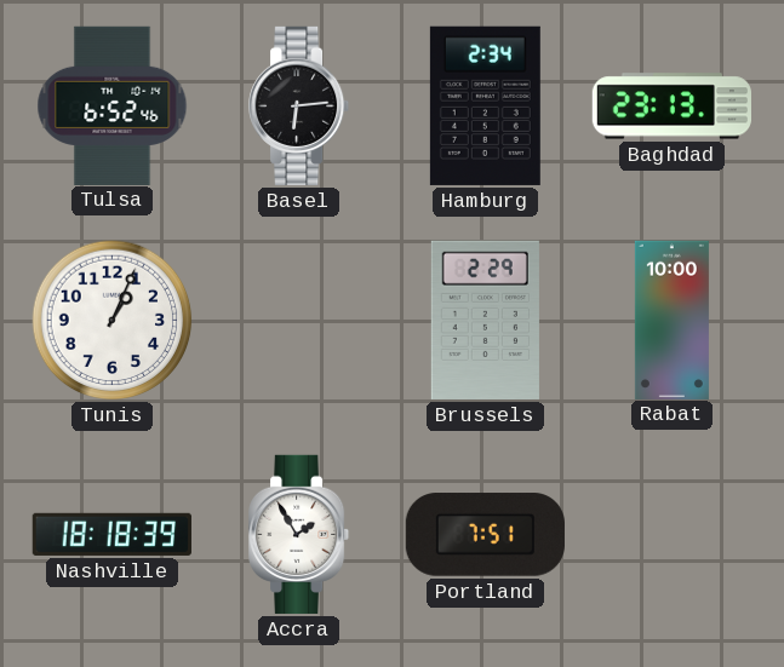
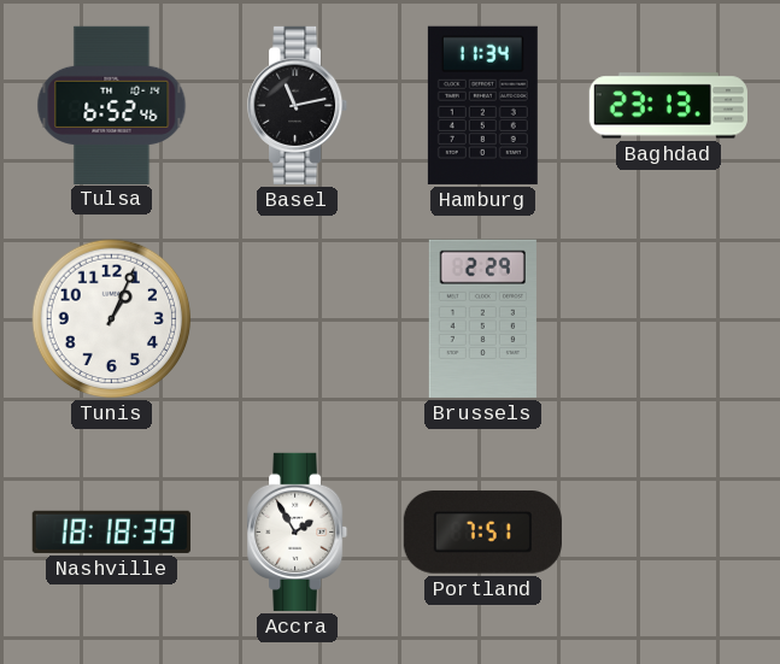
Basel: 6:14 -> 11:13
Hamburg: 2:34 -> 11:34
Rabat: 10:00 -> none
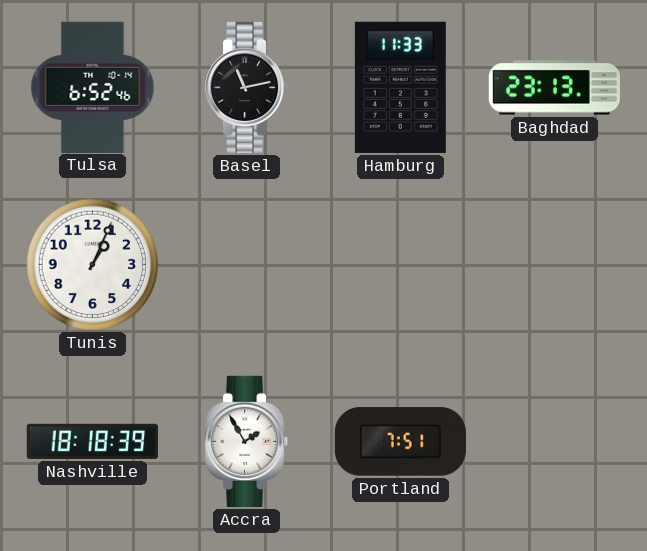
Hamburg: 11:34 -> 11:33
Brussels: 2:29 -> none
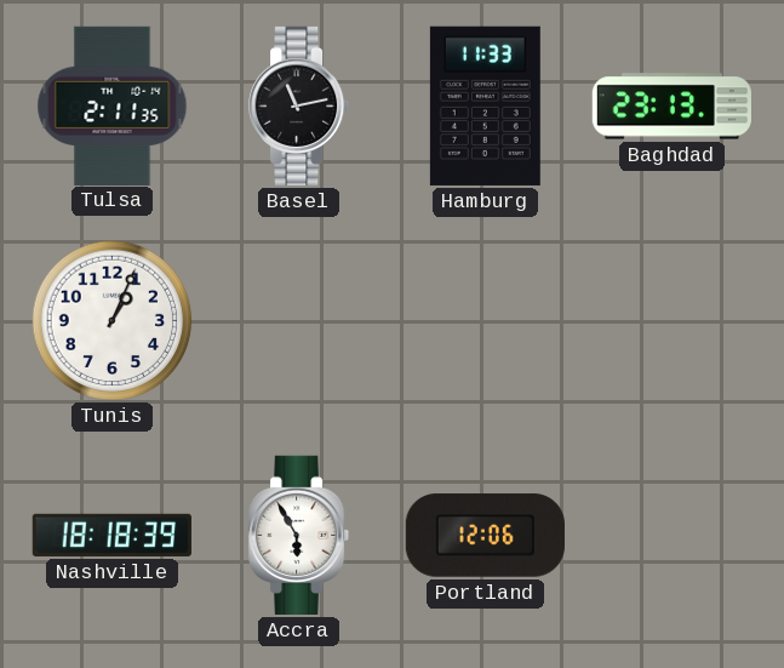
Tulsa: 6:52 -> 2:11
Accra: 1:55 -> 5:55
Portland: 7:51 -> 12:06
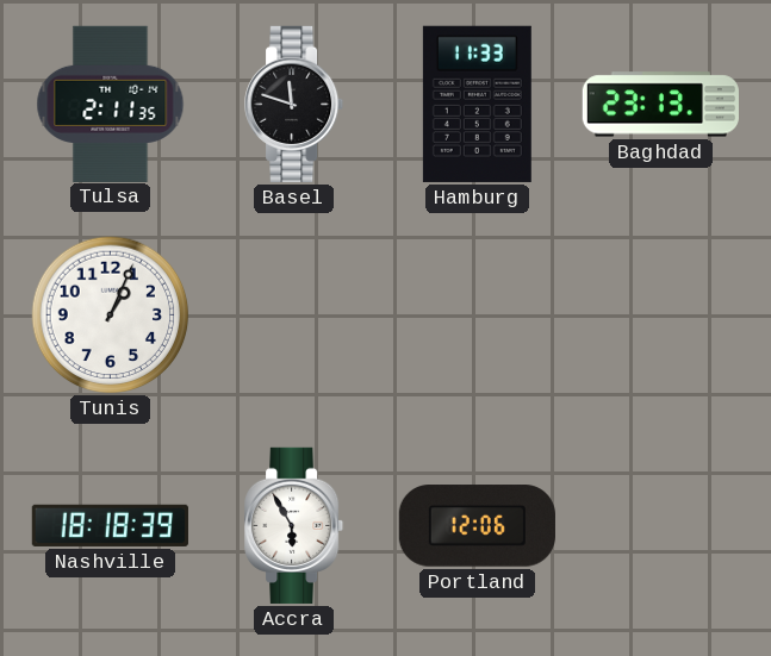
Basel: 11:13 -> 11:48
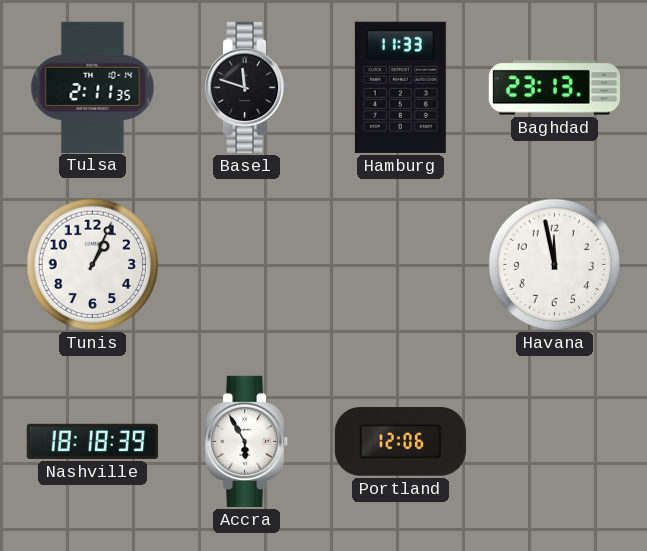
Havana: none -> 11:58
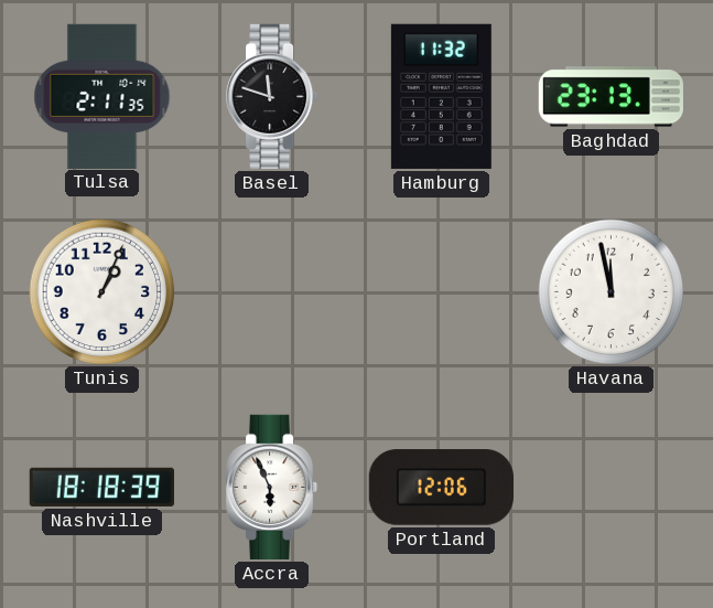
Hamburg: 11:33 -> 11:32
Accra: 5:55 -> 5:56
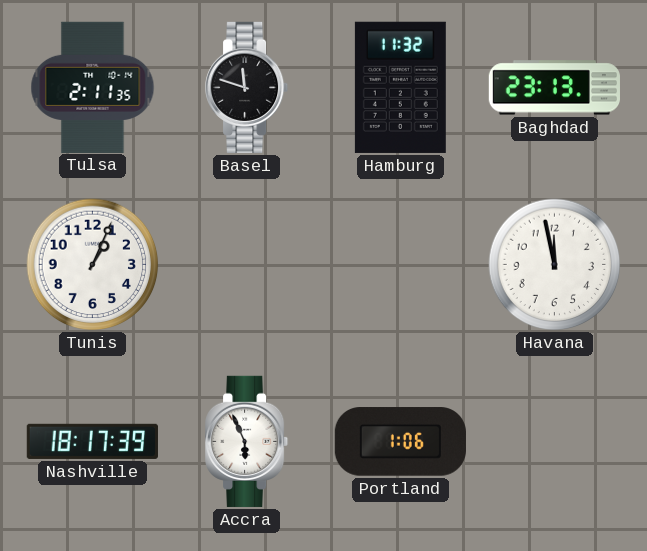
Nashville: 18:18 -> 18:17
Portland: 12:06 -> 1:06
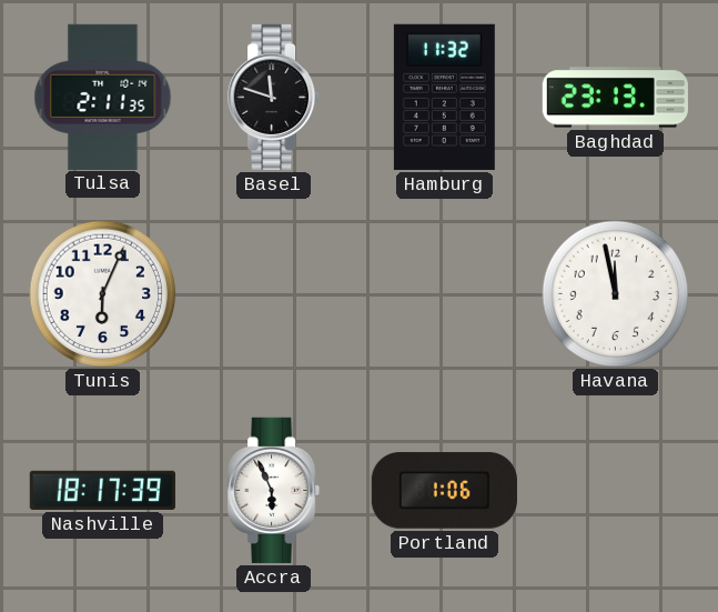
Tunis: 1:04 -> 6:04
